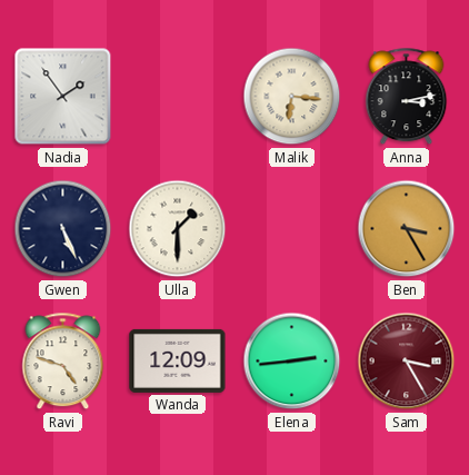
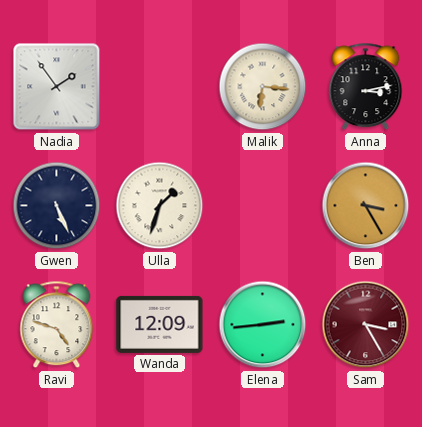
Ulla: 1:30 -> 1:33
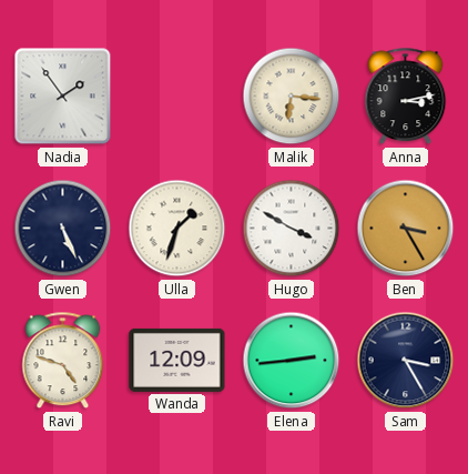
Hugo: none -> 3:50
Sam dial: burgundy -> navy
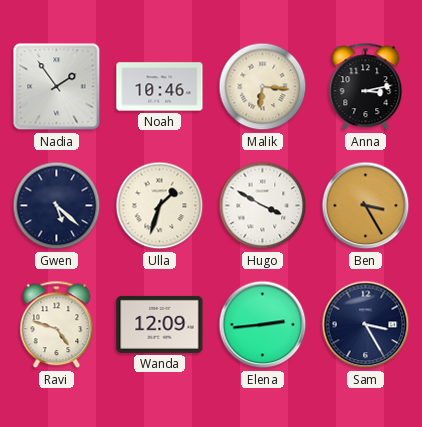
Noah: none -> 10:46
Gwen: 5:26 -> 5:22
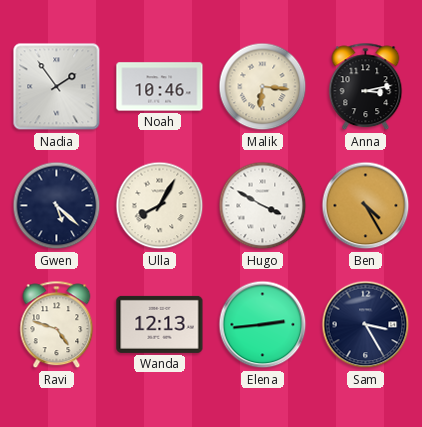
Ulla: 1:33 -> 8:05
Ben: 3:25 -> 4:25
Wanda: 12:09 -> 12:13
